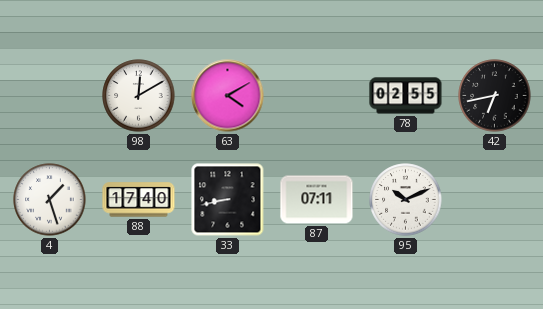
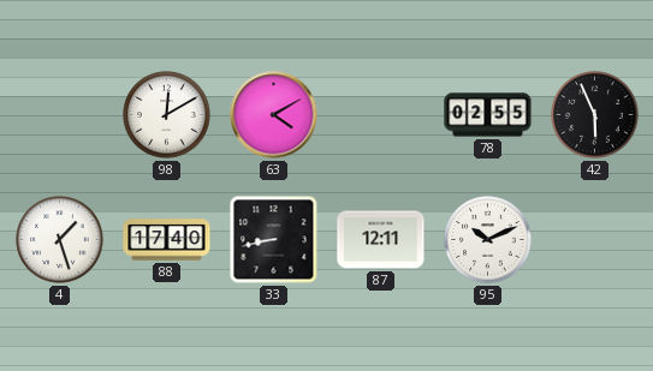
42: 6:43 -> 5:56
87: 07:11 -> 12:11
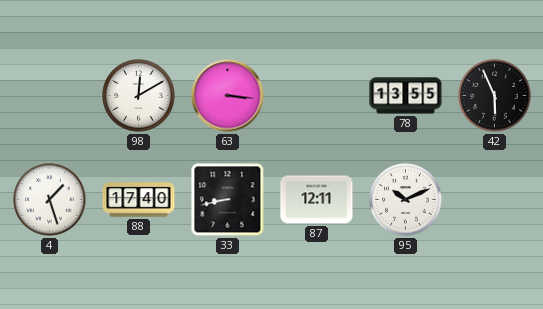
63: 4:10 -> 3:16
78: 02:55 -> 13:55
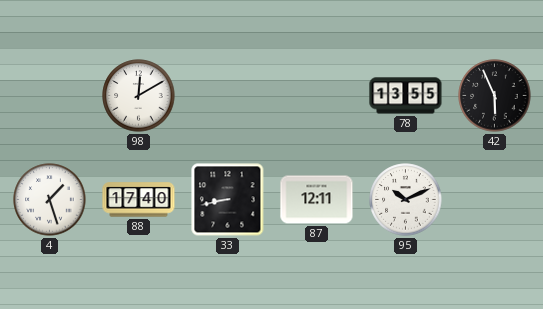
63: 3:16 -> none
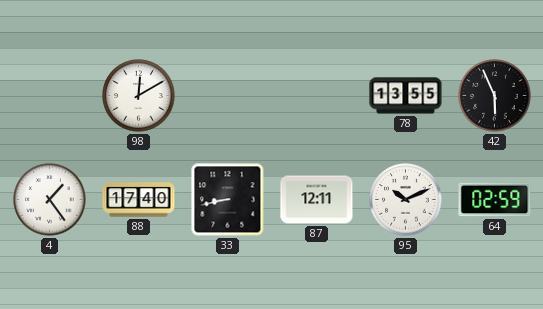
4: 1:27 -> 1:24
64: none -> 02:59
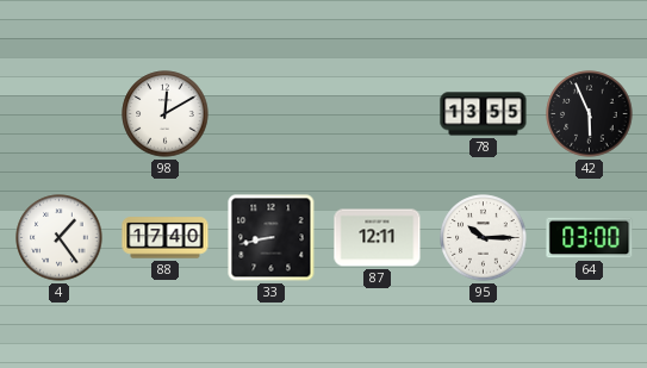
95: 10:11 -> 10:15
64: 02:59 -> 03:00
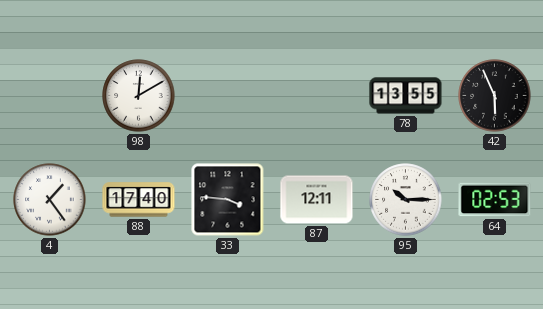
33: 8:43 -> 3:46
64: 03:00 -> 02:53
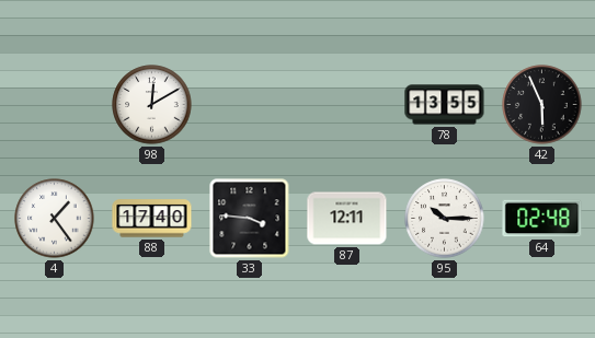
64: 02:53 -> 02:48
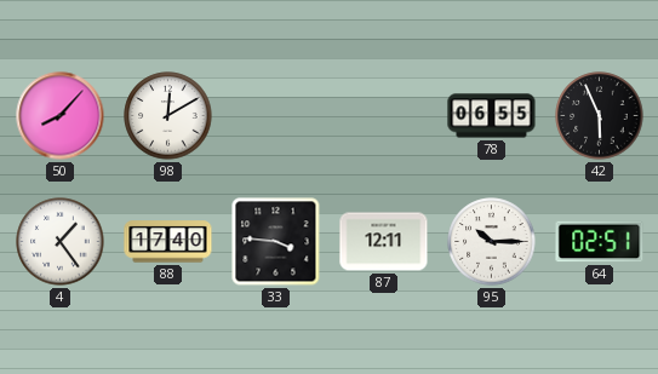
50: none -> 8:07
78: 13:55 -> 06:55
64: 02:48 -> 02:51
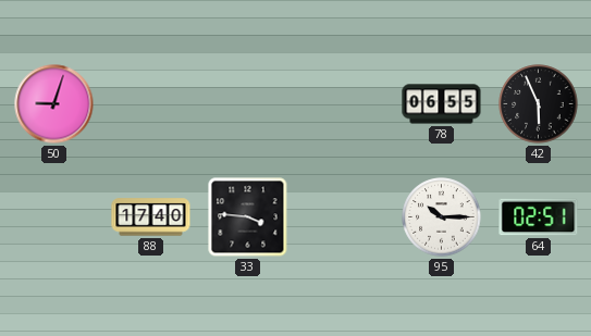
50: 8:07 -> 9:03
98: 12:10 -> none
4: 1:24 -> none
87: 12:11 -> none
